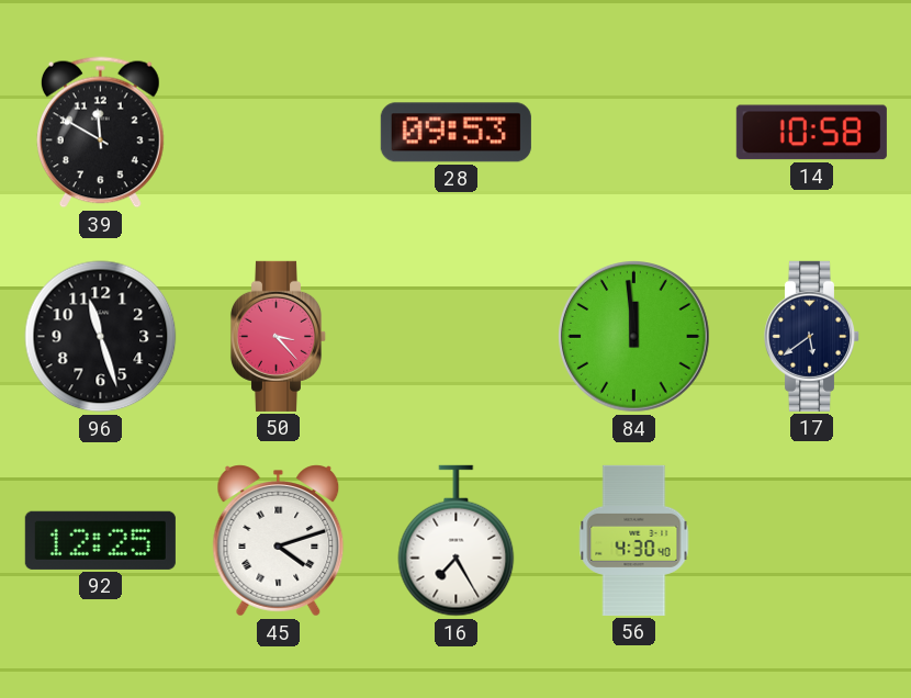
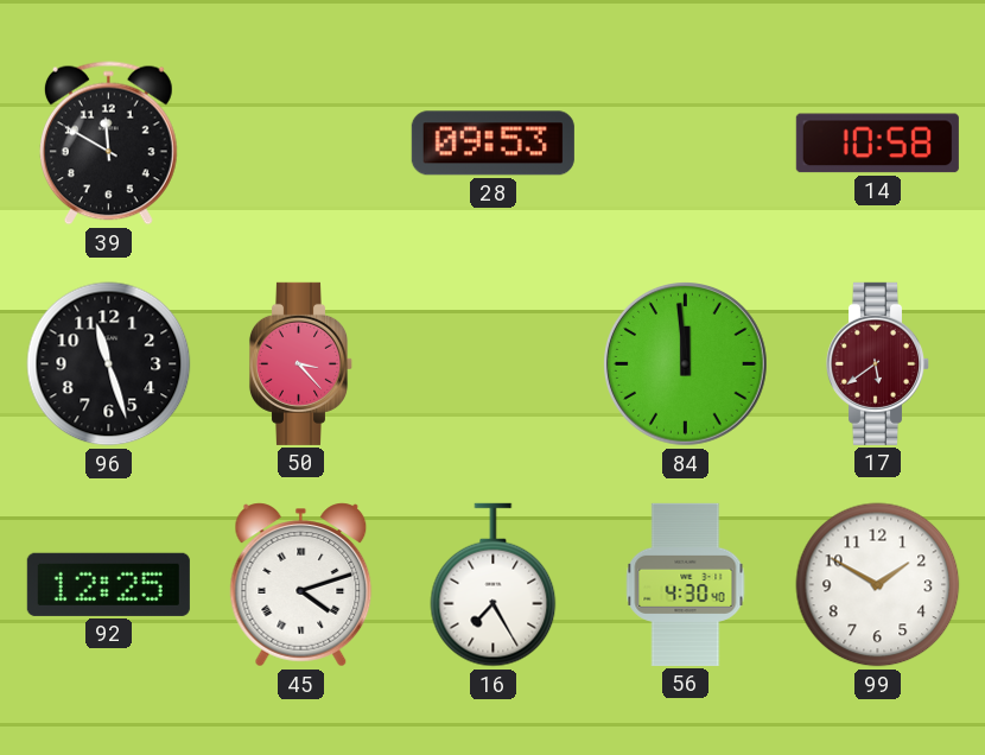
17 dial: navy -> burgundy
99: none -> 1:50
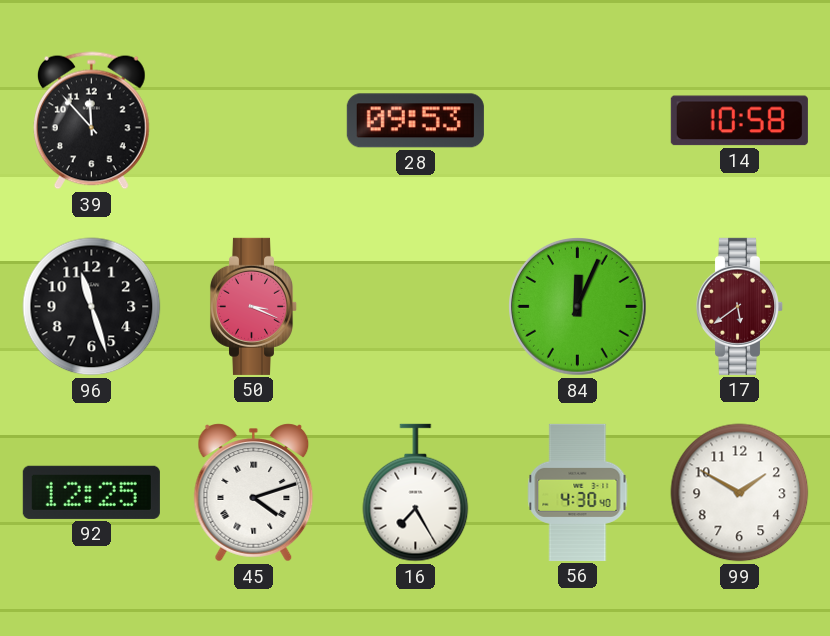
39: 11:50 -> 11:53
50: 3:23 -> 3:19
84: 11:59 -> 12:04
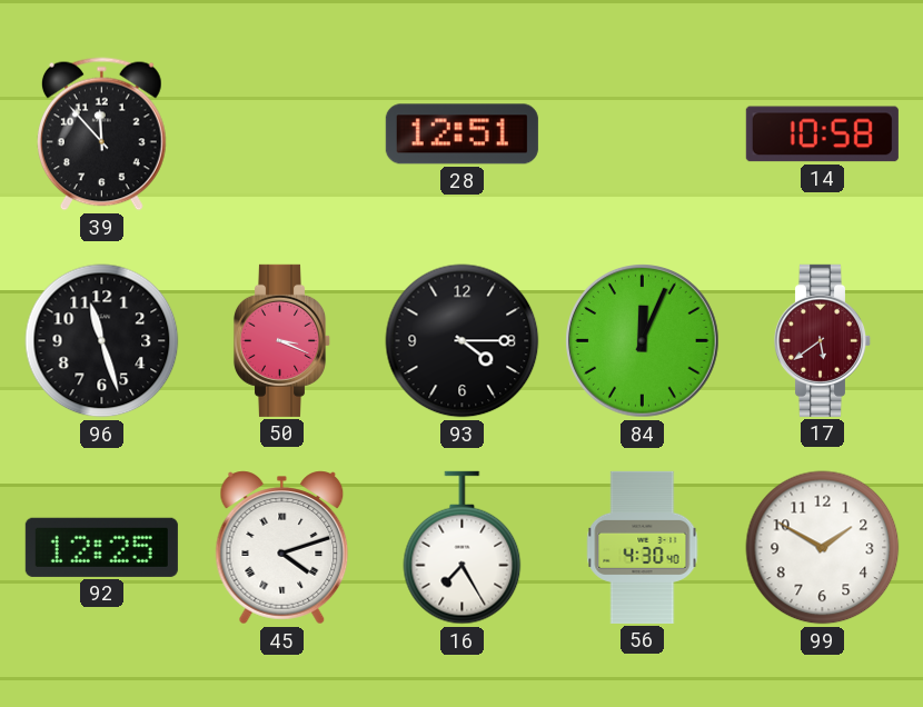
28: 09:53 -> 12:51
93: none -> 4:15
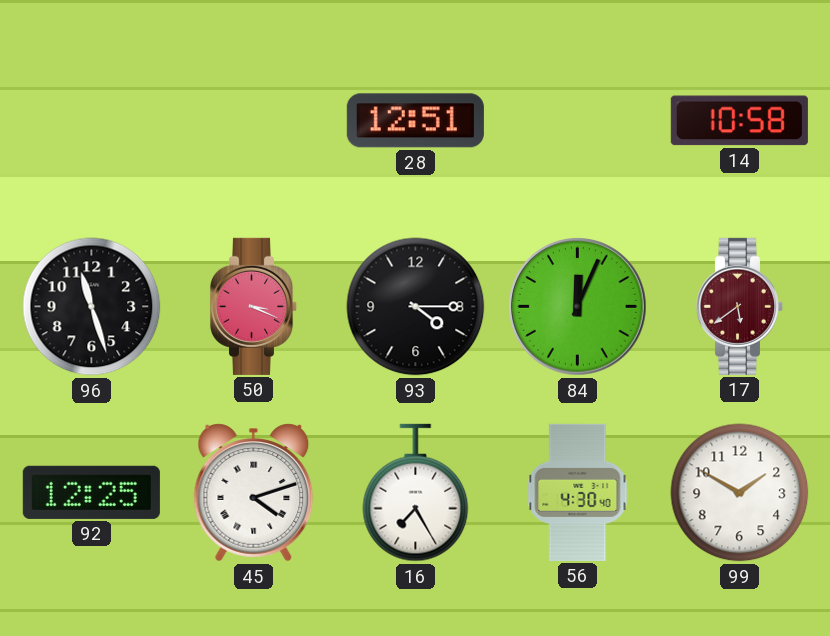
39: 11:53 -> none
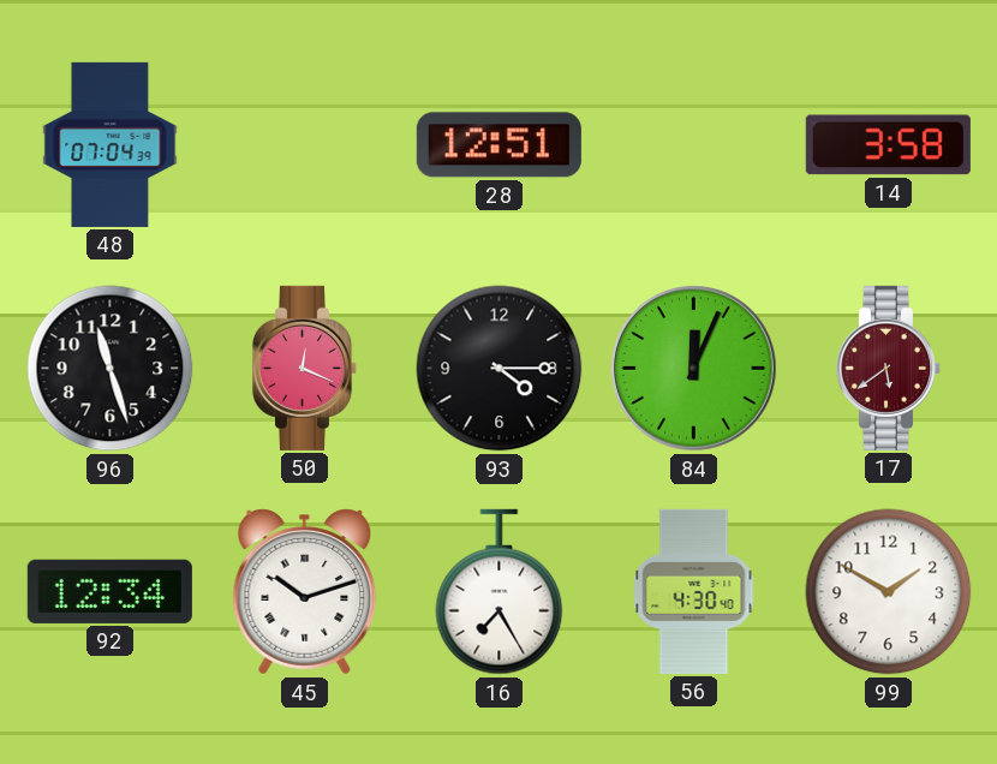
48: none -> 07:04
14: 10:58 -> 3:58
50: 3:19 -> 12:19
92: 12:25 -> 12:34
45: 4:12 -> 10:12
